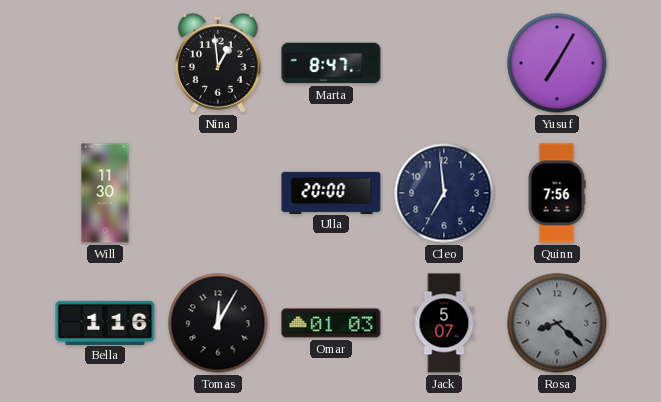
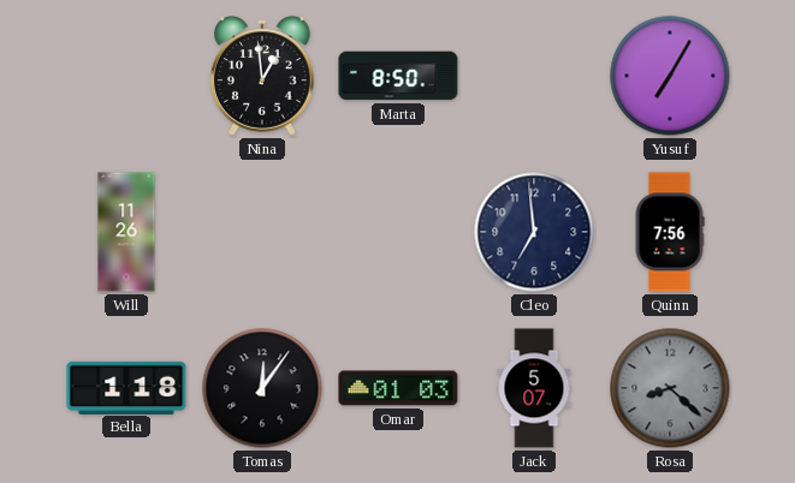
Marta: 8:47 -> 8:50
Will: 11:30 -> 11:26
Ulla: 20:00 -> none
Bella: 1:16 -> 1:18
Tomas: 12:05 -> 12:06
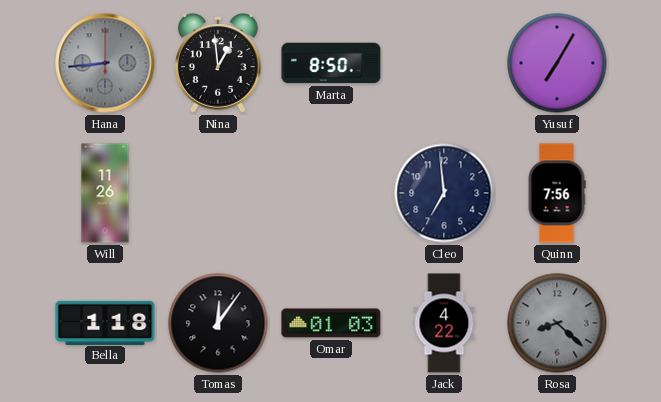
Hana: none -> 8:44
Jack: 5:07 -> 4:22
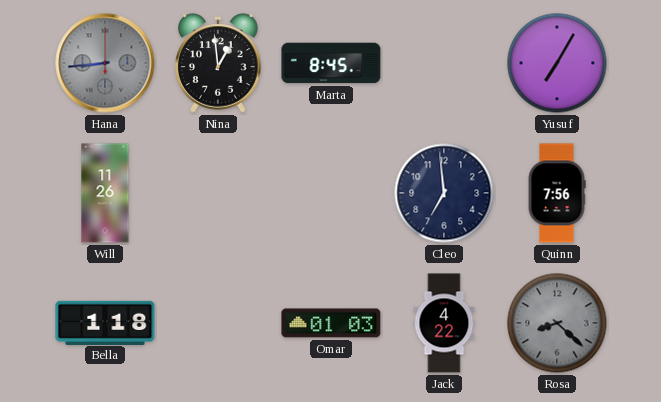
Marta: 8:50 -> 8:45
Tomas: 12:06 -> none
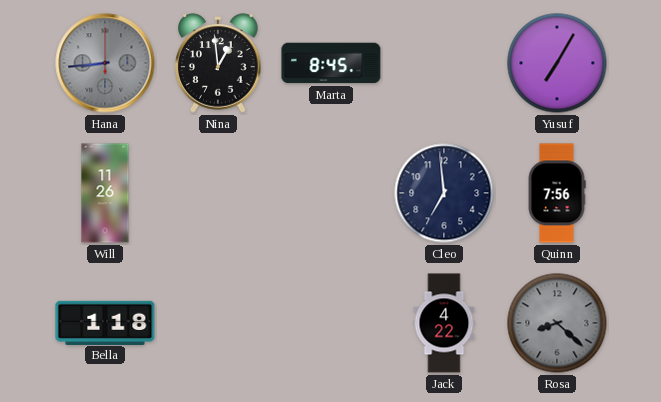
Omar: 01:03 -> none
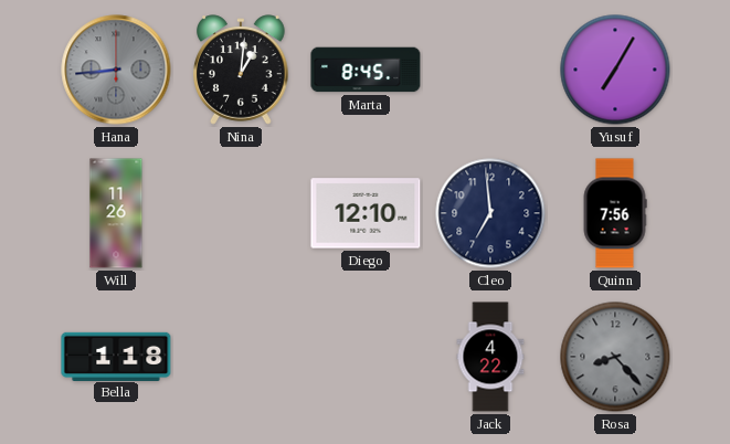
Nina: 12:59 -> 1:01
Diego: none -> 12:10
Rosa: 8:22 -> 8:23
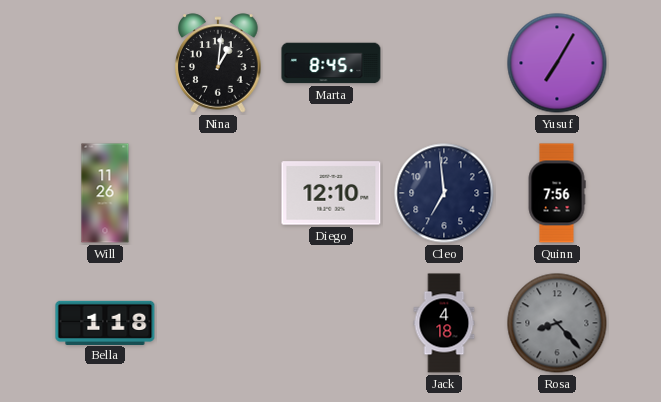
Hana: 8:44 -> none
Jack: 4:22 -> 4:18
